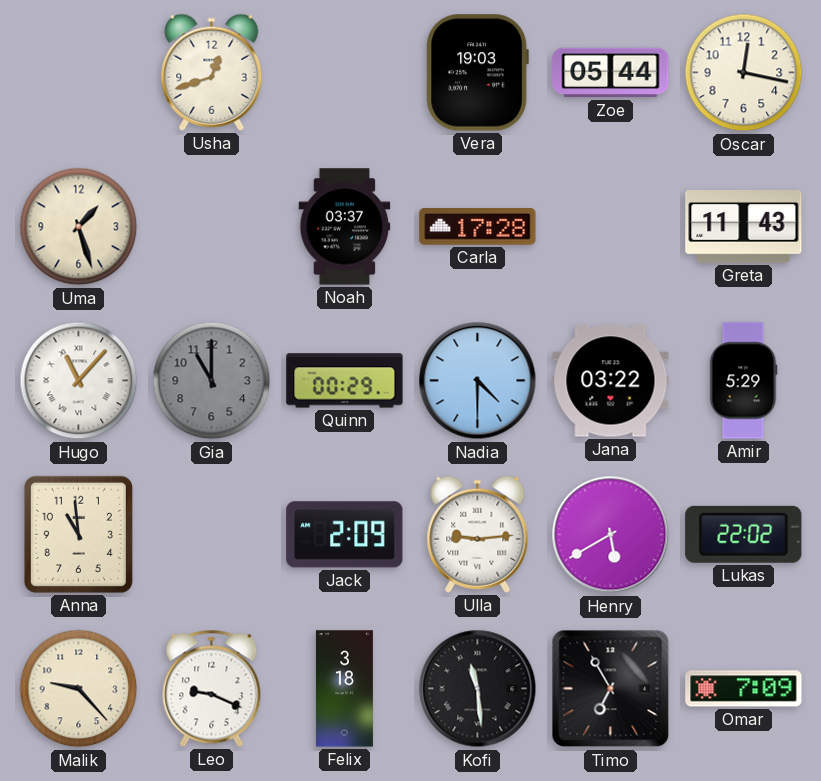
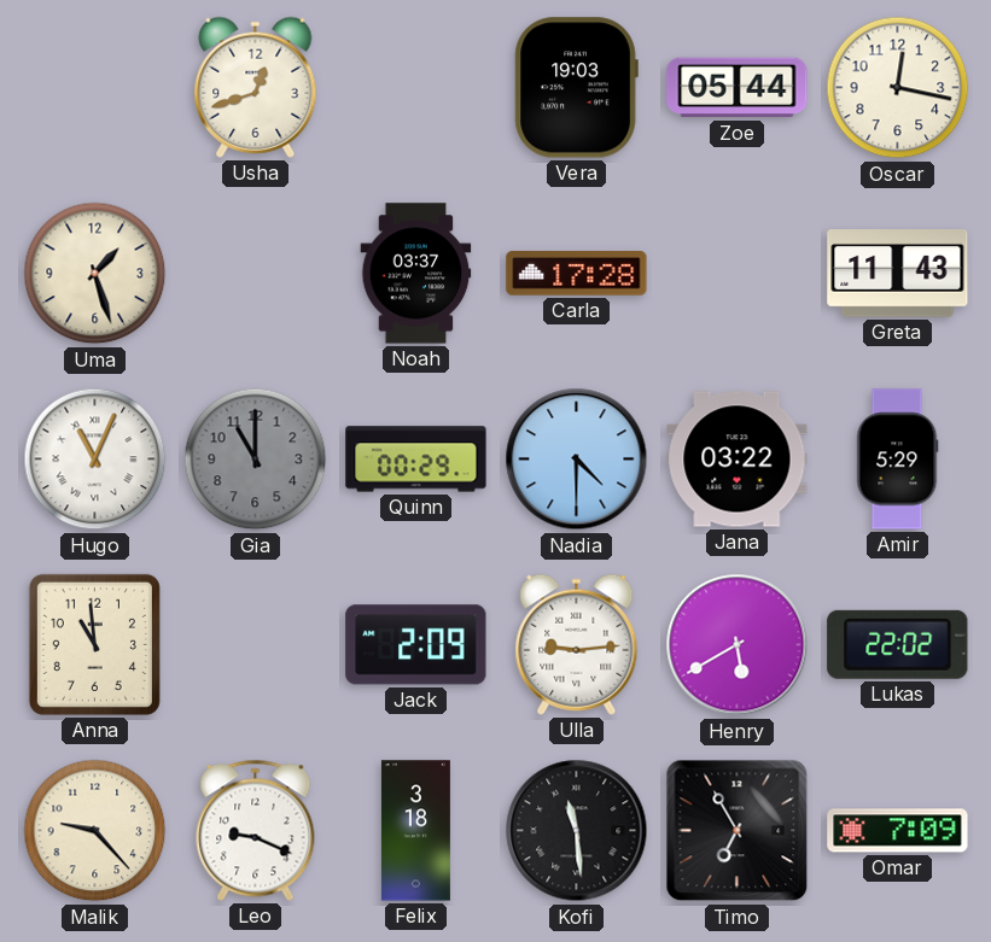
Hugo: 11:07 -> 11:04
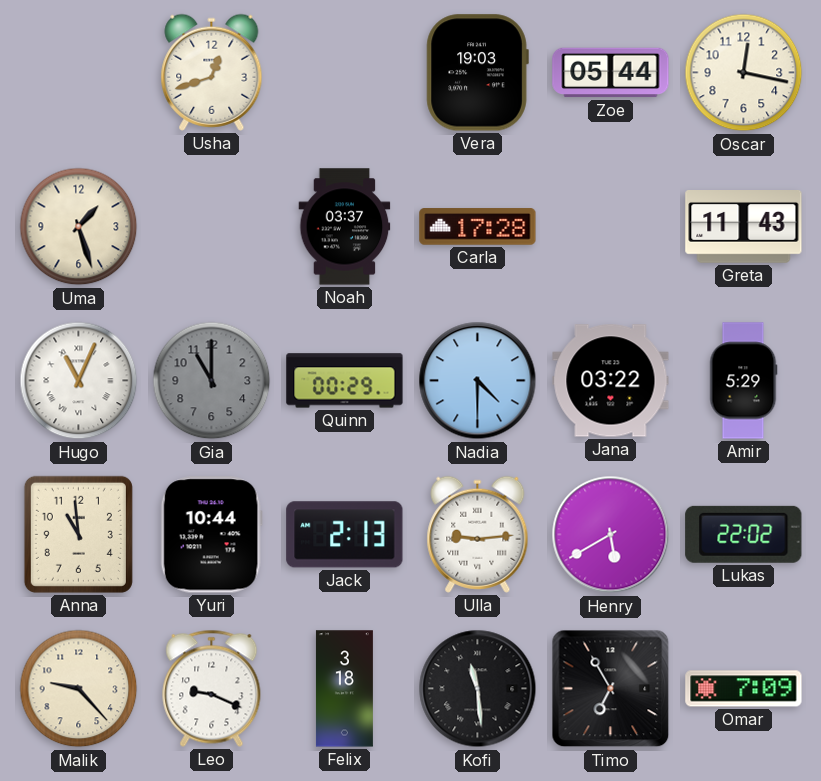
Yuri: none -> 10:44
Jack: 2:09 -> 2:13
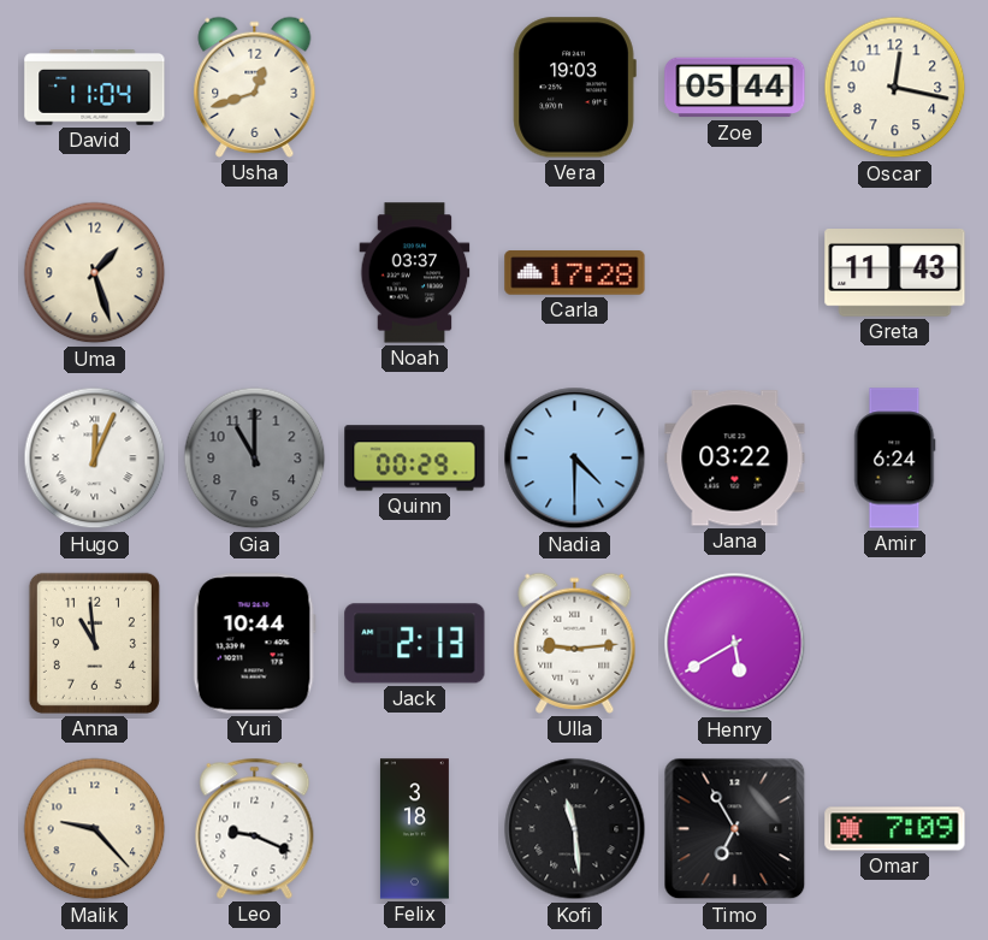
David: none -> 11:04
Hugo: 11:04 -> 12:04
Amir: 5:29 -> 6:24
Lukas: 22:02 -> none
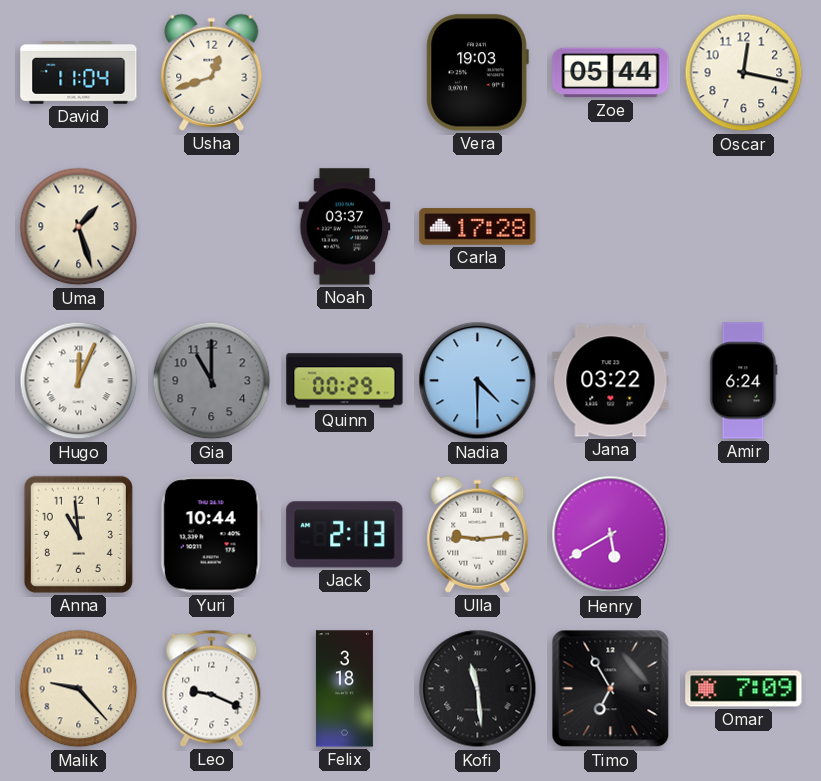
Greta: 11:43 -> none
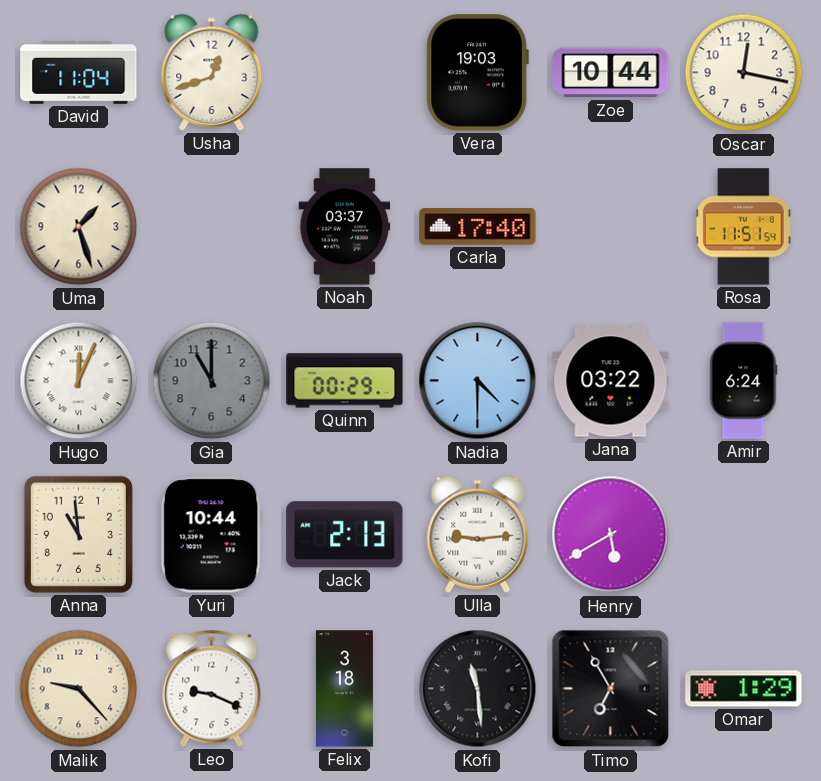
Zoe: 05:44 -> 10:44
Carla: 17:28 -> 17:40
Rosa: none -> 11:51
Omar: 7:09 -> 1:29
